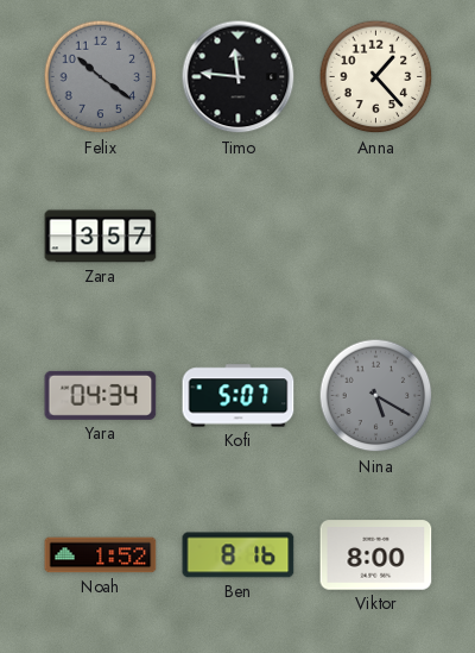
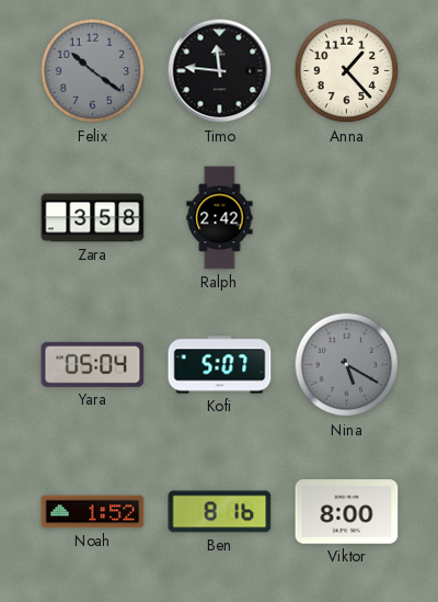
Zara: 3:57 -> 3:58
Ralph: none -> 2:42
Yara: 04:34 -> 05:04
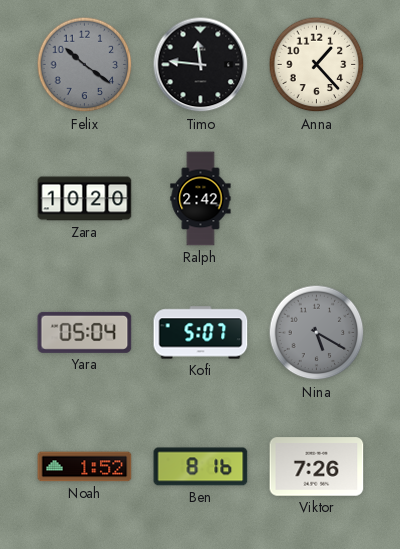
Zara: 3:58 -> 10:20
Viktor: 8:00 -> 7:26
